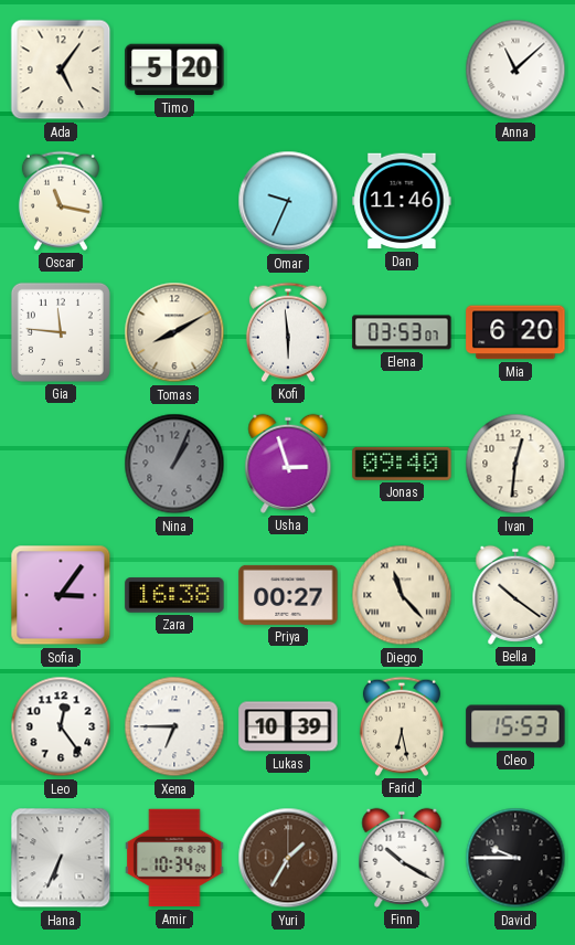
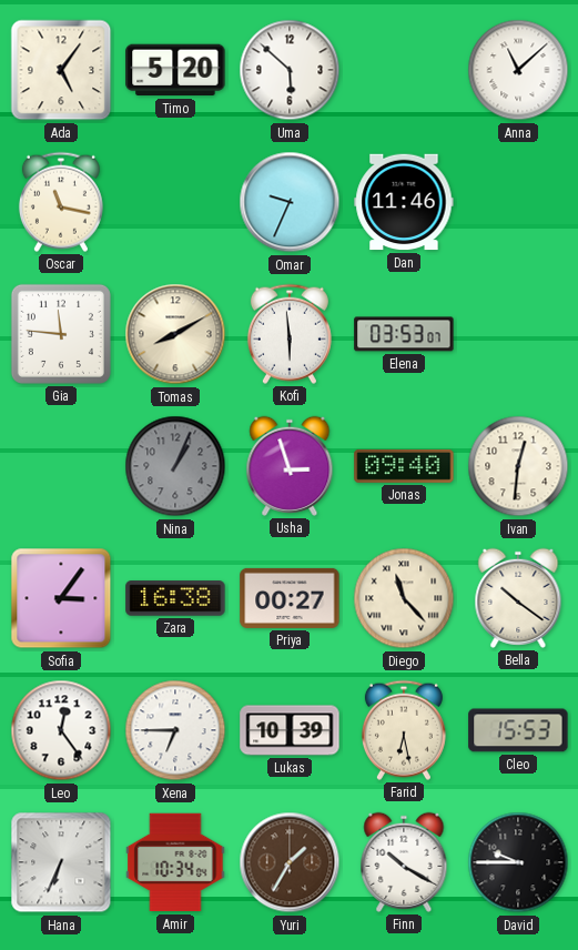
Uma: none -> 5:52
Mia: 6:20 -> none
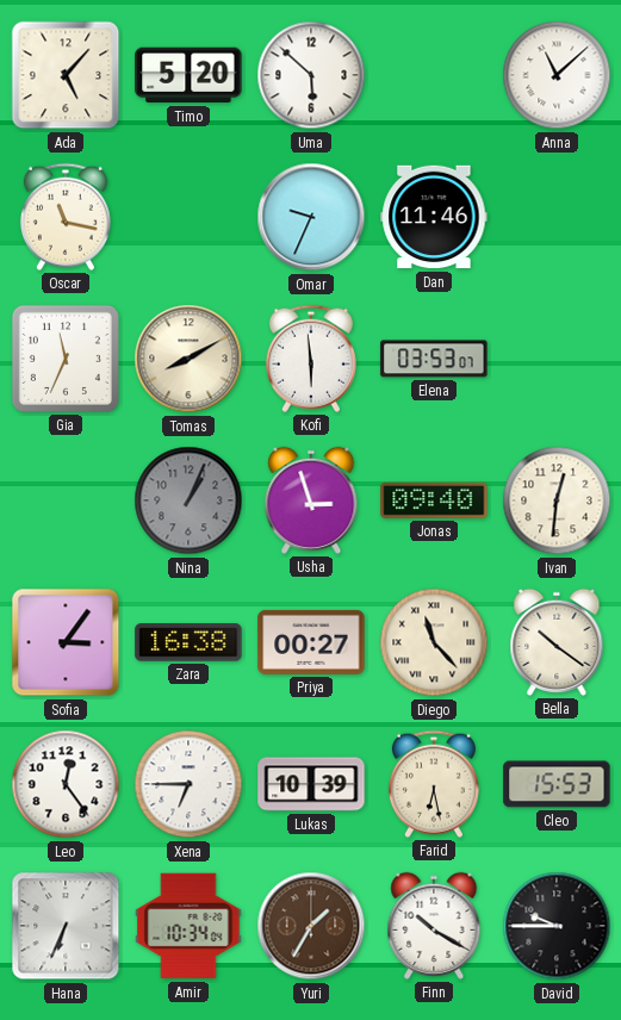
Ada: 5:06 -> 5:07
Gia: 11:46 -> 11:34
